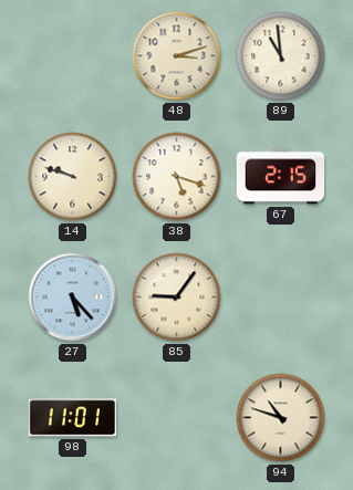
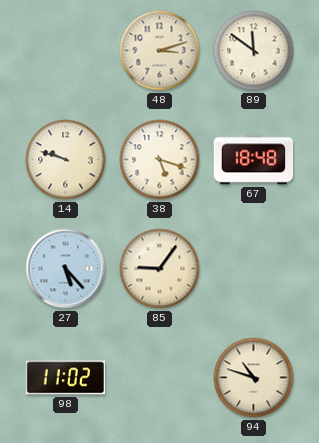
89: 10:59 -> 11:51
67: 2:15 -> 18:48
98: 11:01 -> 11:02
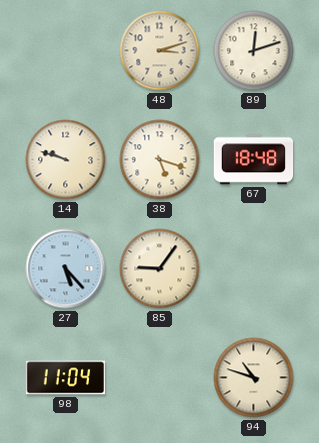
89: 11:51 -> 12:12
98: 11:02 -> 11:04
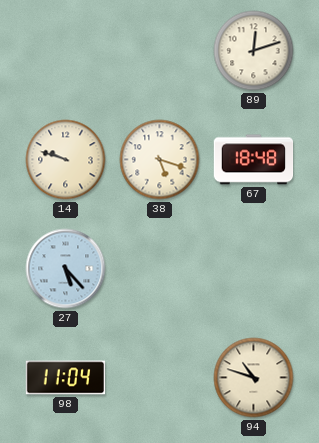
48: 3:12 -> none
85: 9:06 -> none
